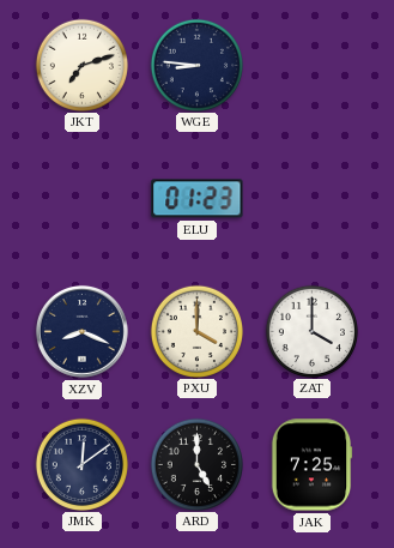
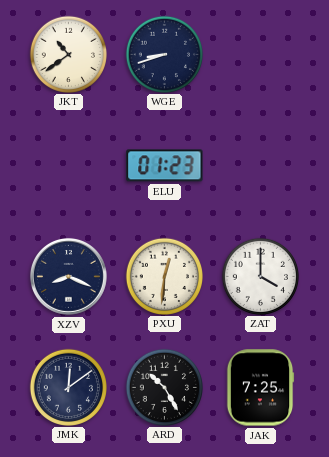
JKT: 7:12 -> 10:39
WGE: 8:46 -> 8:42
PXU: 4:00 -> 12:31
ARD: 5:00 -> 10:25
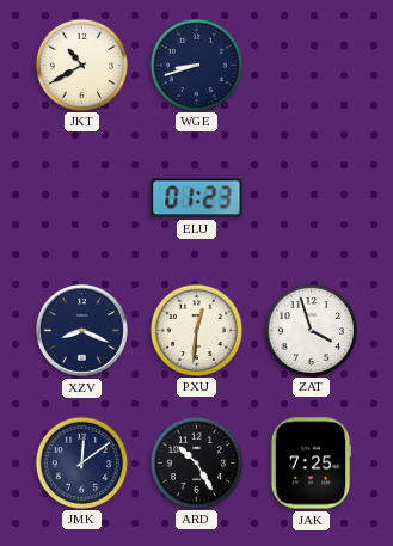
JKT: 10:39 -> 10:40
ZAT: 4:00 -> 3:57
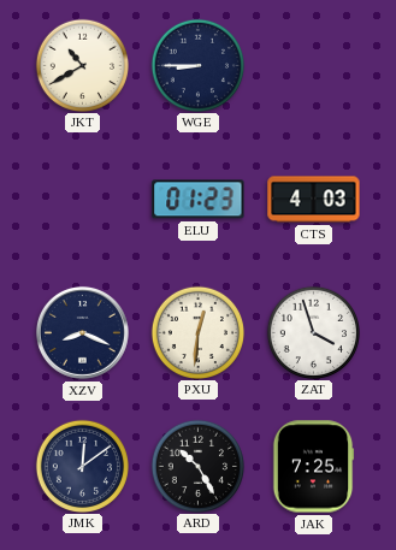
WGE: 8:42 -> 8:45
CTS: none -> 4:03
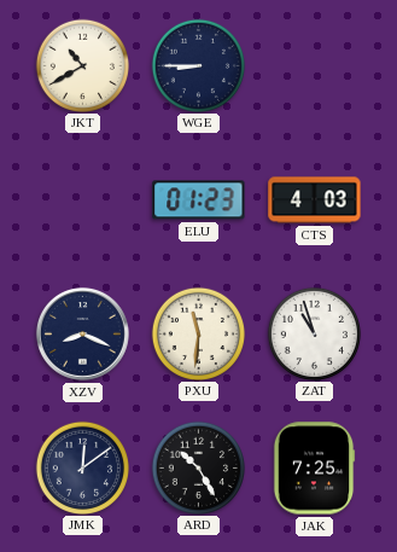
PXU: 12:31 -> 11:31
ZAT: 3:57 -> 10:57
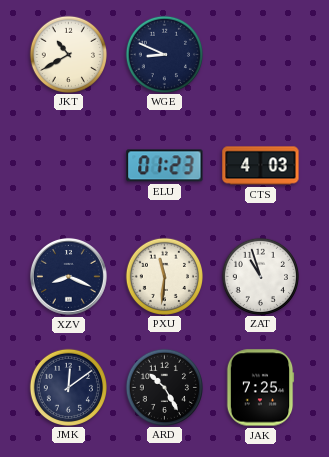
WGE: 8:45 -> 8:49
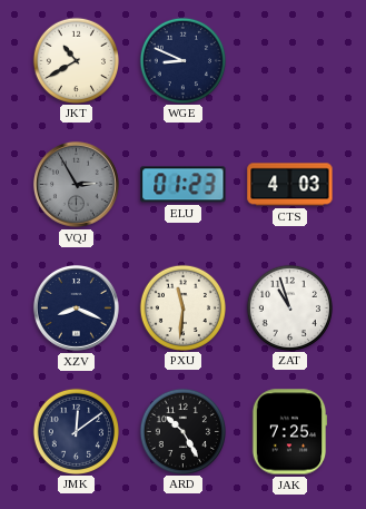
VQJ: none -> 2:55
